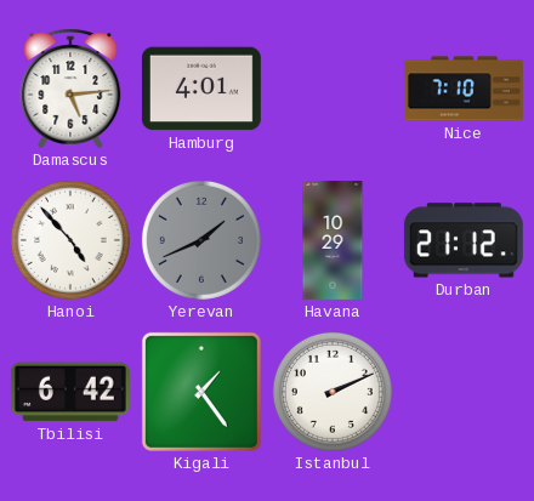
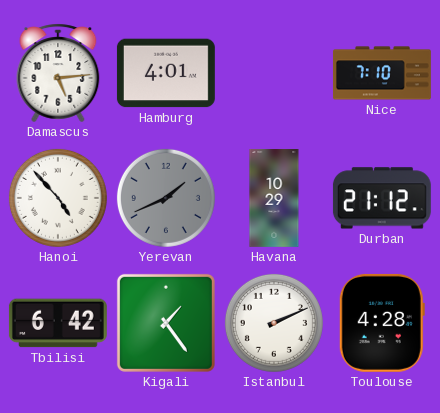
Toulouse: none -> 4:28
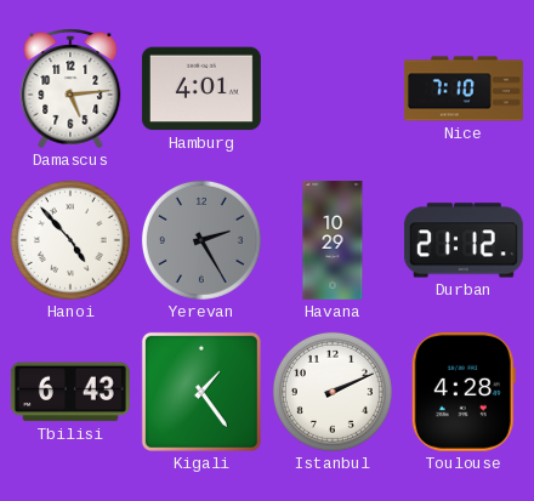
Yerevan: 1:41 -> 2:25
Tbilisi: 6:42 -> 6:43
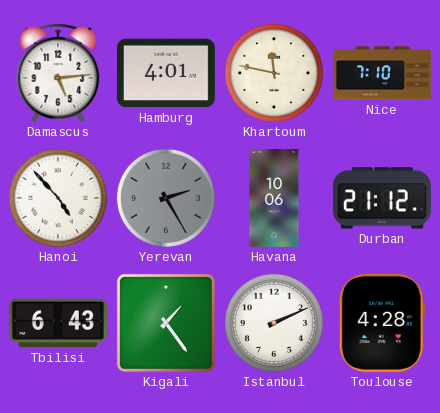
Khartoum: none -> 11:47
Havana: 10:29 -> 10:06
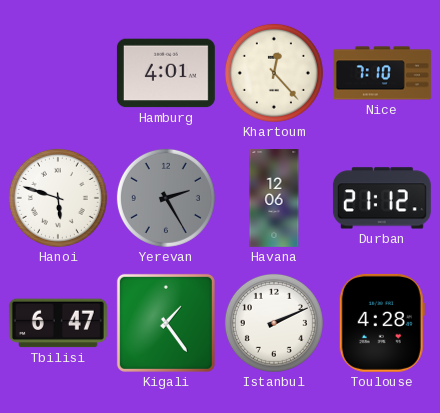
Damascus: 5:14 -> none
Khartoum: 11:47 -> 12:23
Hanoi: 4:53 -> 5:48
Havana: 10:06 -> 12:06
Tbilisi: 6:43 -> 6:47
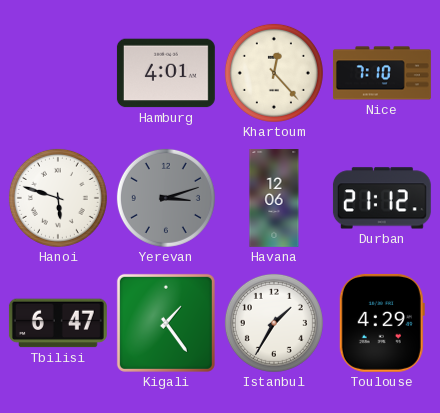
Yerevan: 2:25 -> 3:12
Istanbul: 2:11 -> 1:35
Toulouse: 4:28 -> 4:29
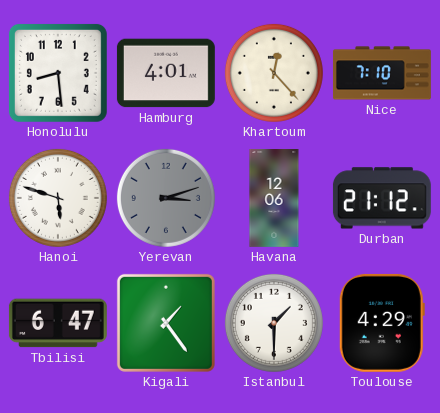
Honolulu: none -> 8:29
Istanbul: 1:35 -> 1:30
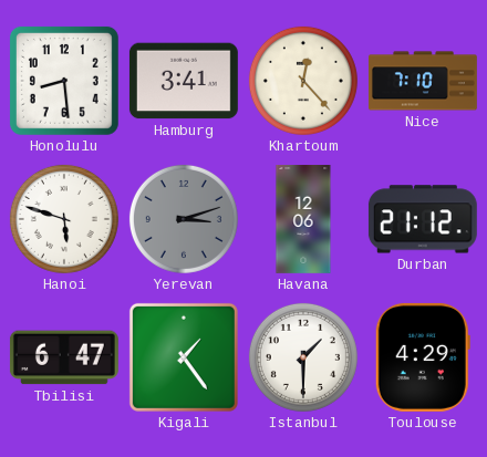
Hamburg: 4:01 -> 3:41
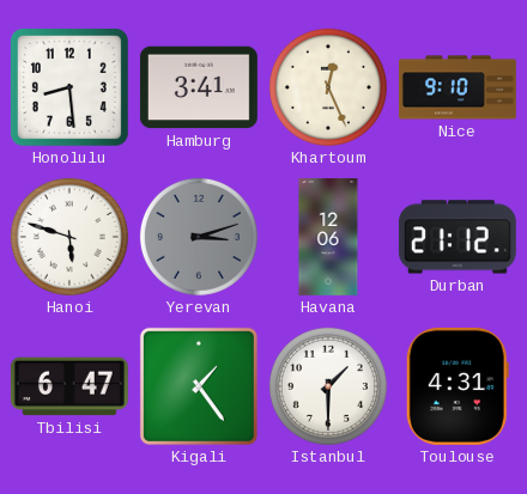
Khartoum: 12:23 -> 12:26
Nice: 7:10 -> 9:10
Toulouse: 4:29 -> 4:31
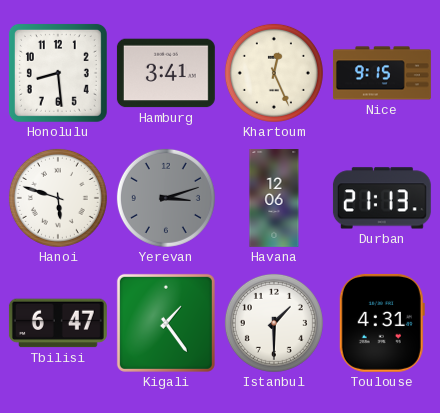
Nice: 9:10 -> 9:15
Durban: 21:12 -> 21:13
